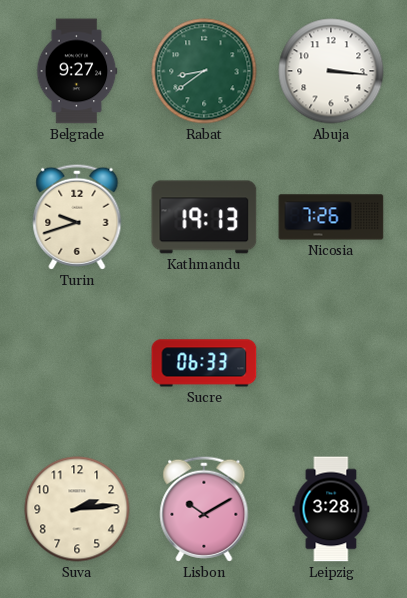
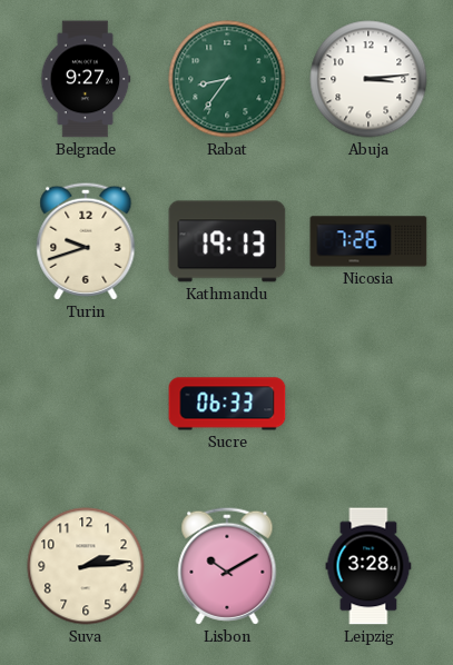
Rabat: 8:39 -> 8:36
Abuja: 3:16 -> 3:14
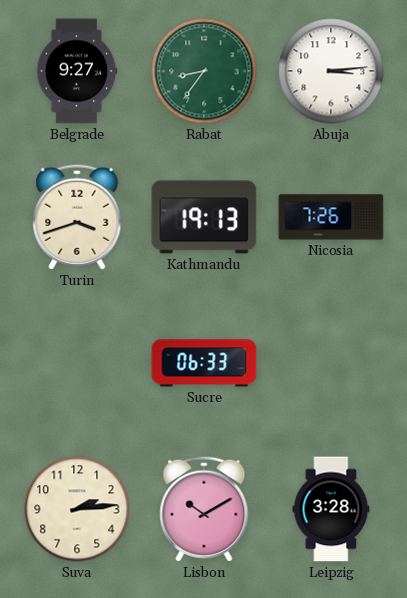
Turin: 9:42 -> 3:42
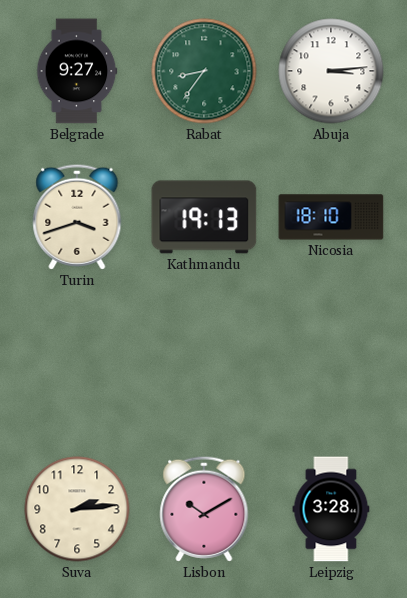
Nicosia: 7:26 -> 18:10
Sucre: 06:33 -> none
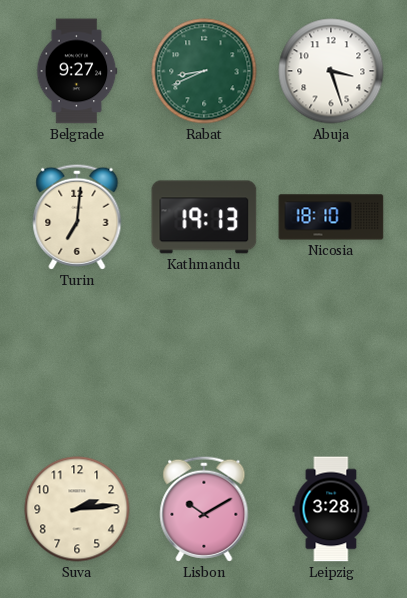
Rabat: 8:36 -> 8:41
Abuja: 3:14 -> 3:27
Turin: 3:42 -> 7:01
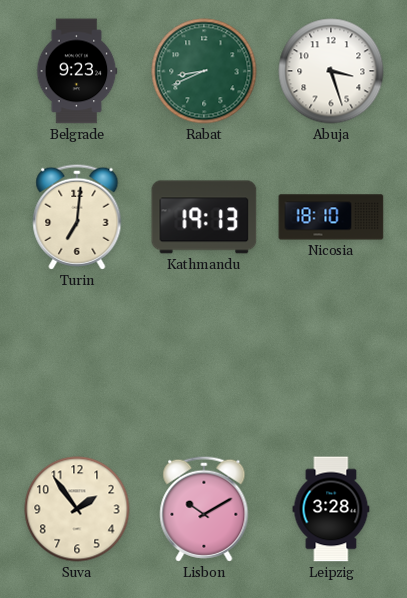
Belgrade: 9:27 -> 9:23
Suva: 2:14 -> 1:54
